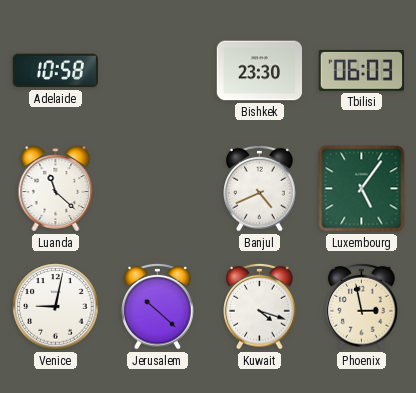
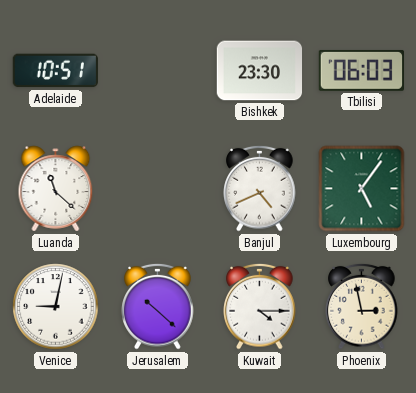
Adelaide: 10:58 -> 10:51
Kuwait: 4:18 -> 4:15
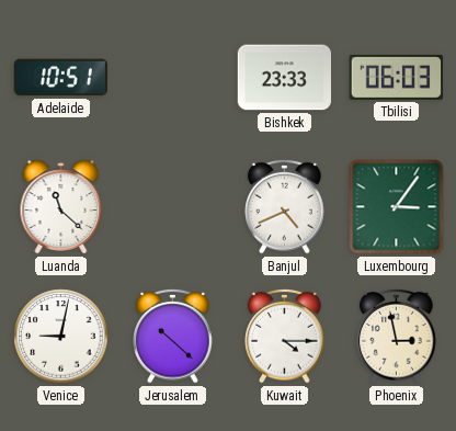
Bishkek: 23:30 -> 23:33
Luxembourg: 5:06 -> 3:06
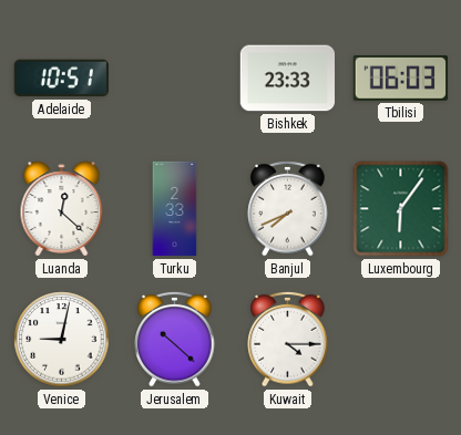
Luanda: 11:22 -> 12:22
Turku: none -> 2:33
Banjul: 4:41 -> 7:41
Luxembourg: 3:06 -> 6:06
Phoenix: 2:58 -> none
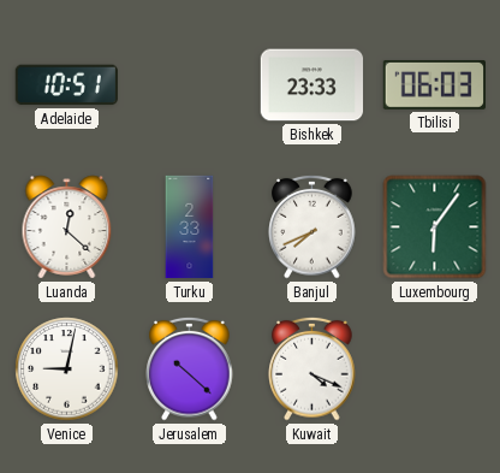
Kuwait: 4:15 -> 4:19
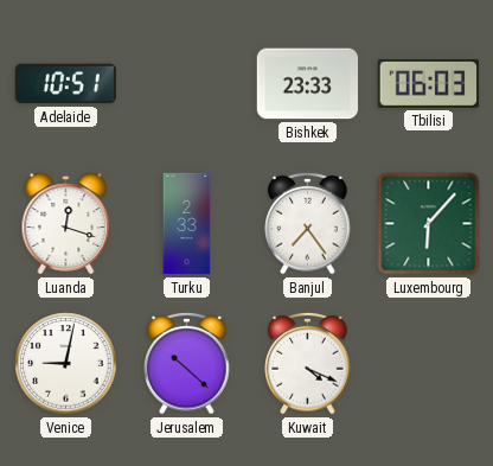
Luanda: 12:22 -> 12:18
Banjul: 7:41 -> 7:24
Luxembourg: 6:06 -> 6:07
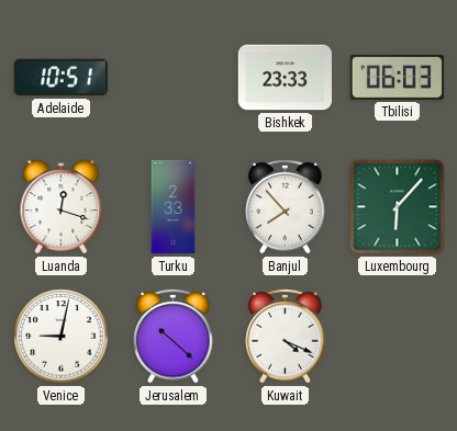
Banjul: 7:24 -> 7:53
